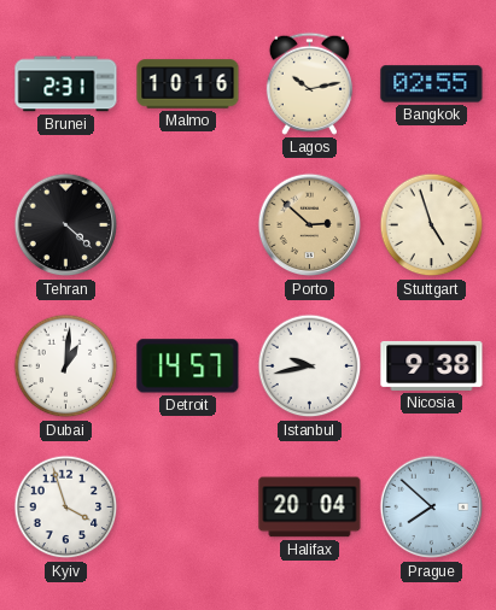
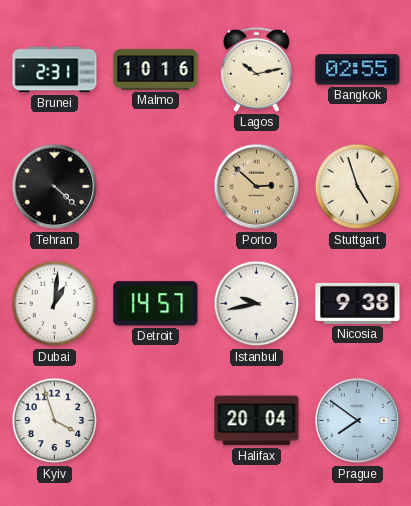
Prague: 7:52 -> 7:51
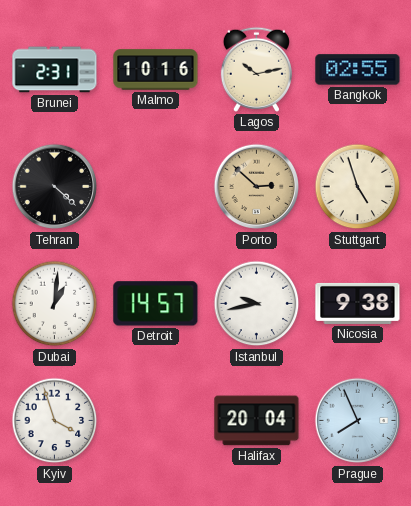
Prague: 7:51 -> 7:56
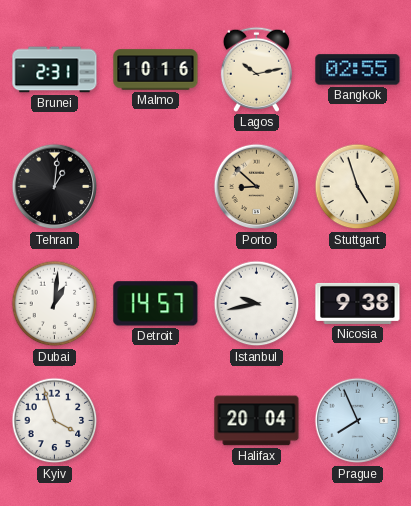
Tehran: 4:22 -> 1:01
Porto: 2:52 -> 8:52
